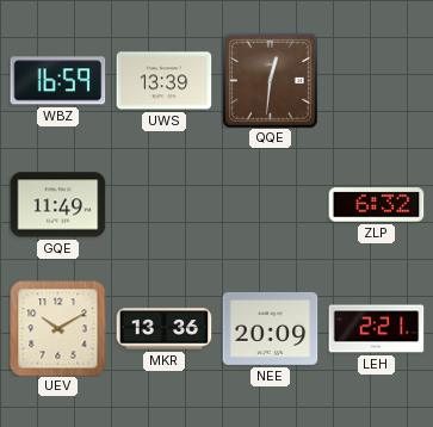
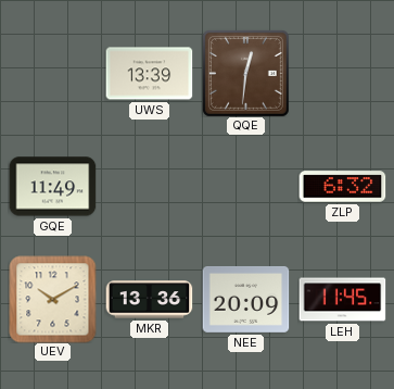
WBZ: 16:59 -> none
LEH: 2:21 -> 11:45
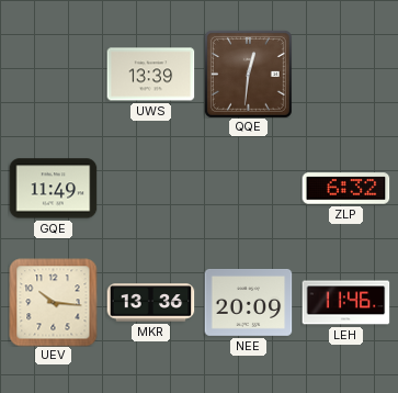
UEV: 10:10 -> 10:16
LEH: 11:45 -> 11:46
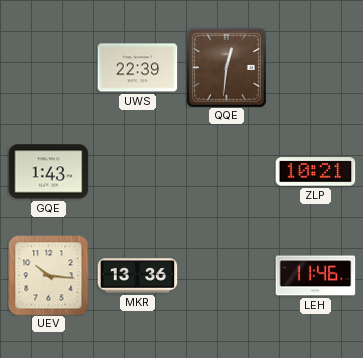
UWS: 13:39 -> 22:39
GQE: 11:49 -> 1:43
ZLP: 6:32 -> 10:21
NEE: 20:09 -> none
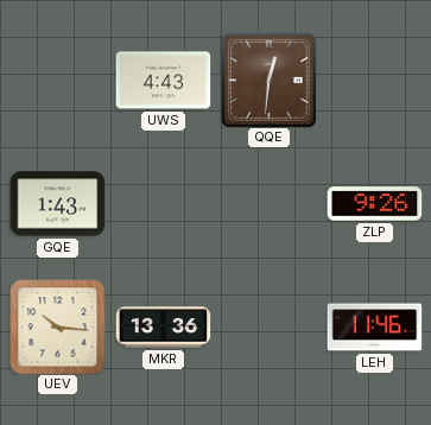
UWS: 22:39 -> 4:43
ZLP: 10:21 -> 9:26
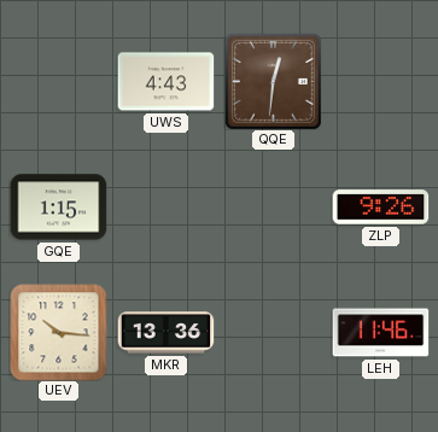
GQE: 1:43 -> 1:15
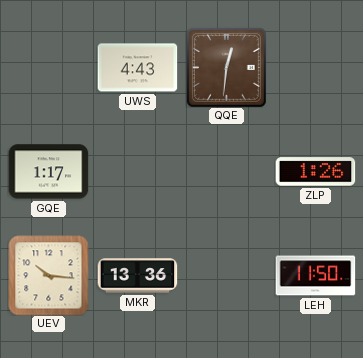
GQE: 1:15 -> 1:17
ZLP: 9:26 -> 1:26
LEH: 11:46 -> 11:50
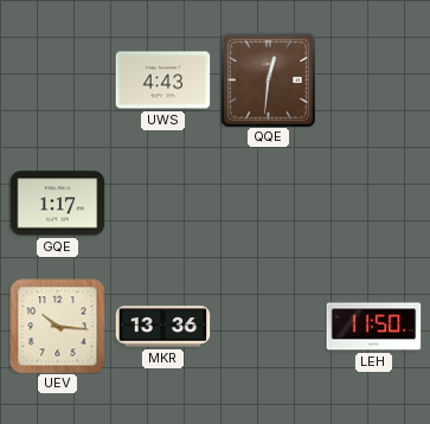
ZLP: 1:26 -> none
